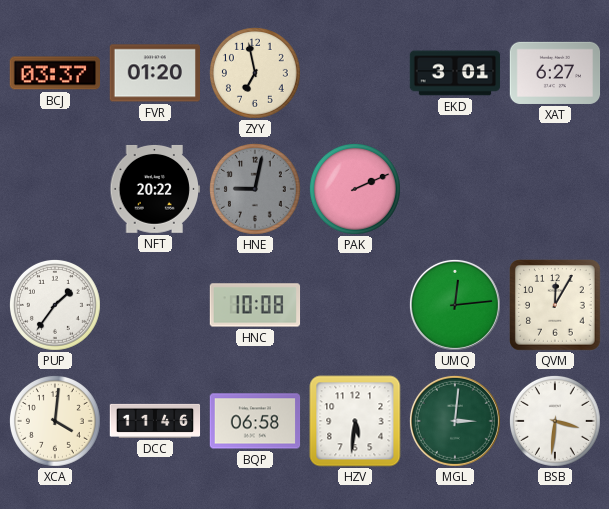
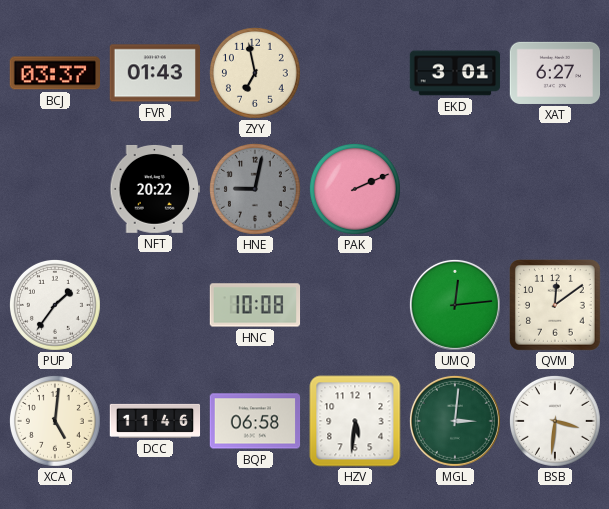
FVR: 01:20 -> 01:43
QVM: 12:05 -> 12:09
XCA: 4:01 -> 5:01
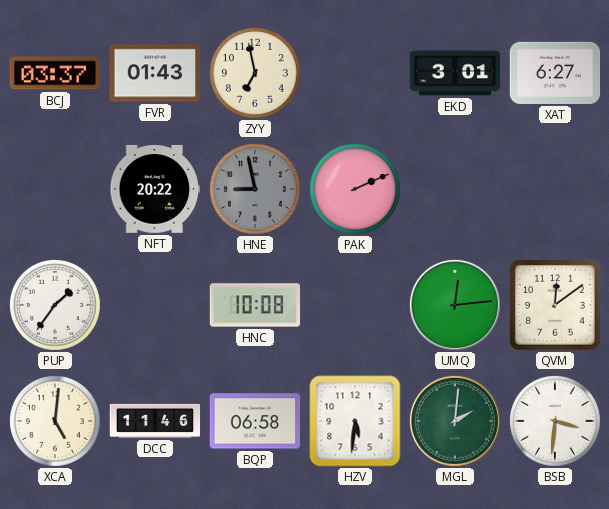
HNE: 9:02 -> 8:58
MGL: 3:01 -> 2:01
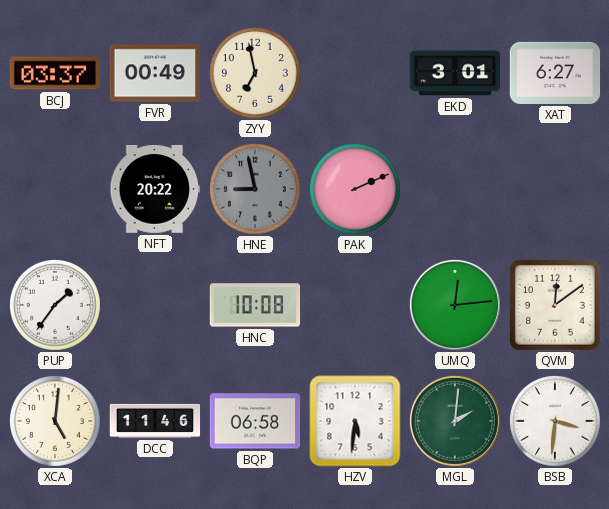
FVR: 01:43 -> 00:49
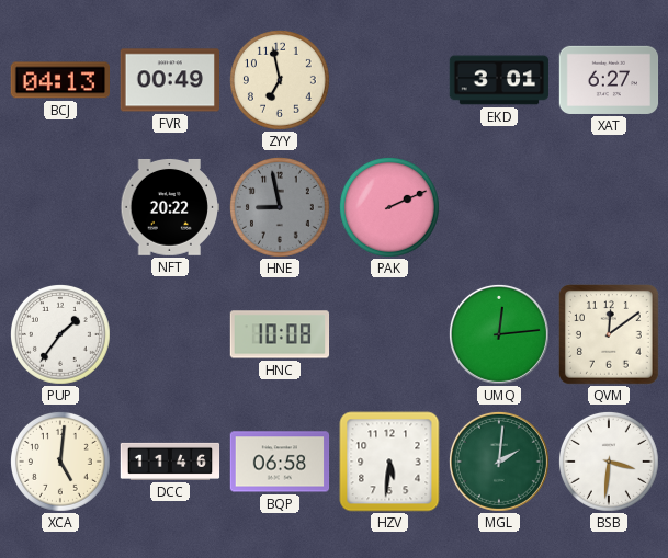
BCJ: 03:37 -> 04:13
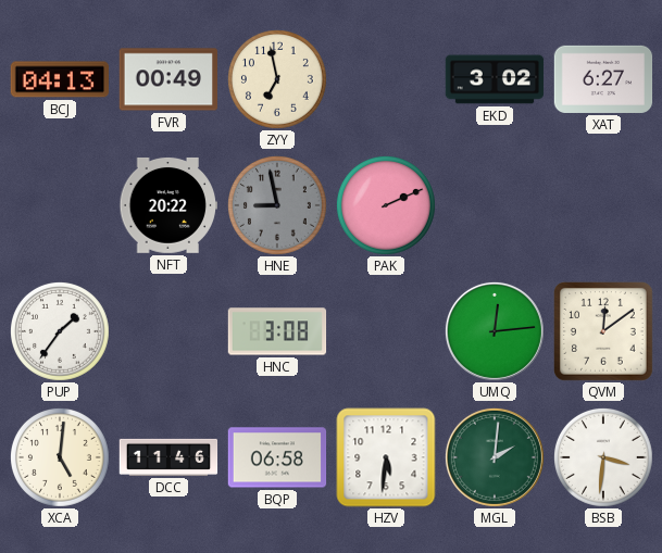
EKD: 3:01 -> 3:02
HNC: 10:08 -> 3:08
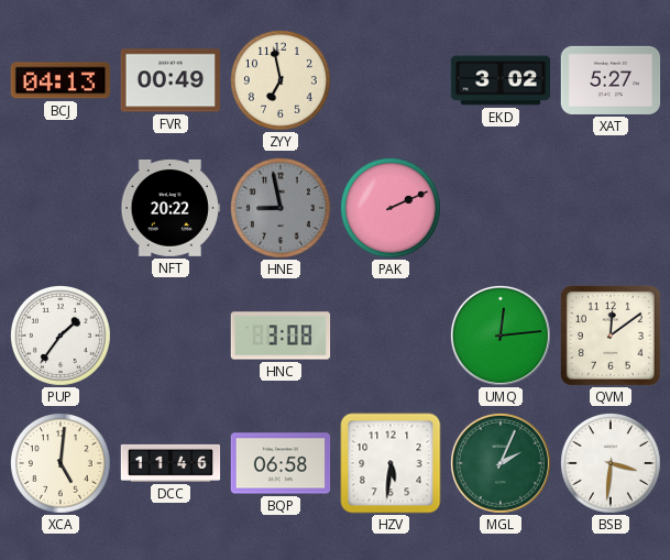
XAT: 6:27 -> 5:27
MGL: 2:01 -> 2:04
